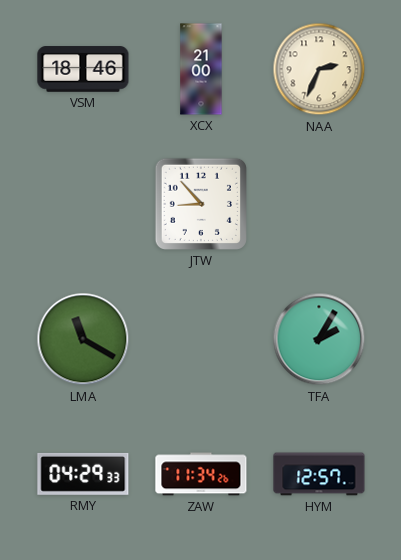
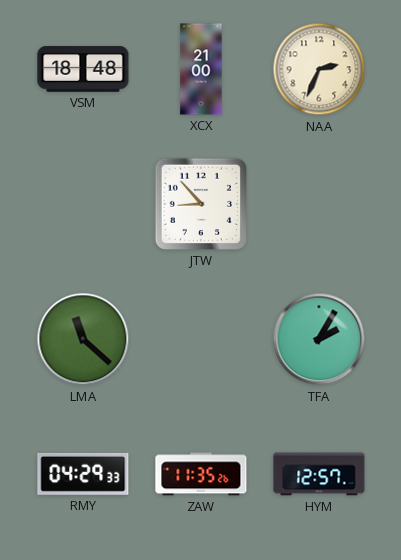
VSM: 18:46 -> 18:48
LMA: 11:20 -> 11:22
ZAW: 11:34 -> 11:35
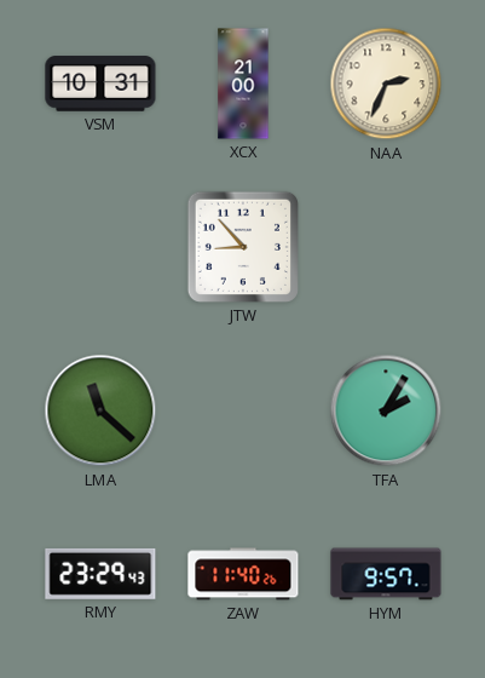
VSM: 18:48 -> 10:31
RMY: 04:29 -> 23:29
ZAW: 11:35 -> 11:40
HYM: 12:57 -> 9:57
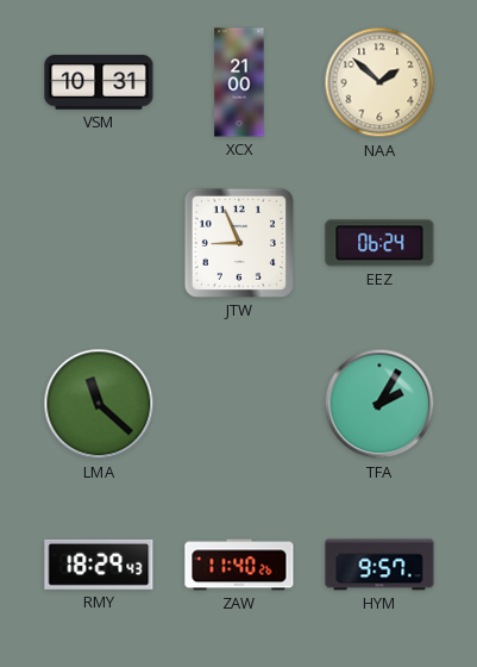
NAA: 2:34 -> 1:52
JTW: 8:53 -> 8:56
EEZ: none -> 06:24
RMY: 23:29 -> 18:29
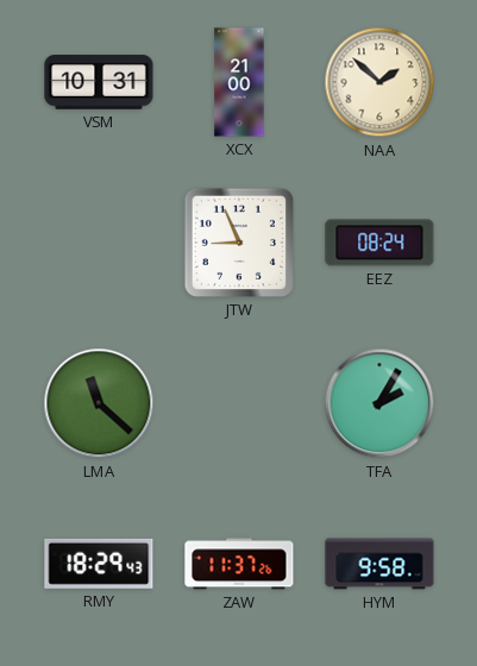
EEZ: 06:24 -> 08:24
ZAW: 11:40 -> 11:37
HYM: 9:57 -> 9:58
